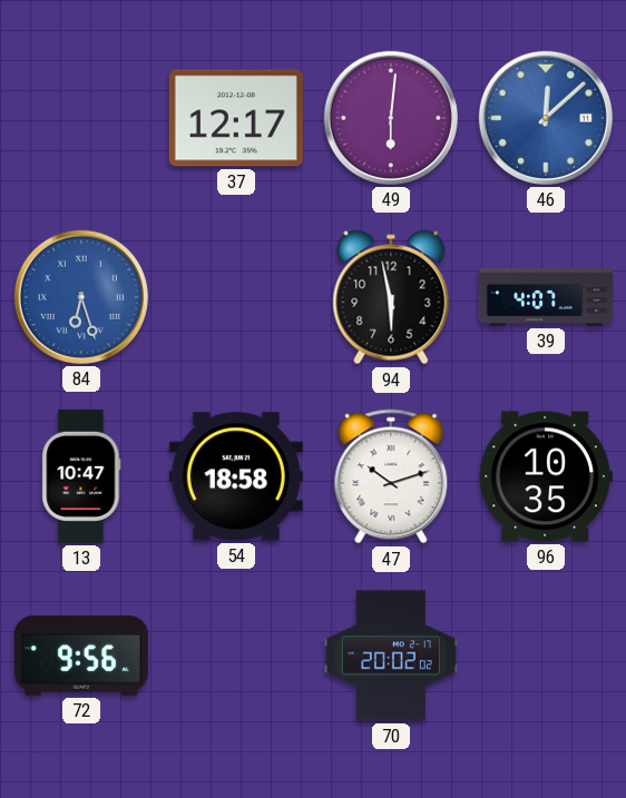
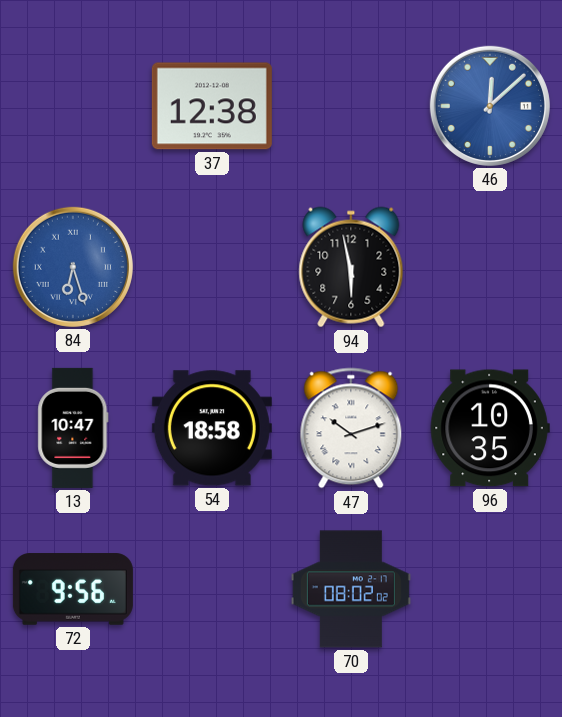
37: 12:17 -> 12:38
49: 6:01 -> none
39: 4:07 -> none
70: 20:02 -> 08:02
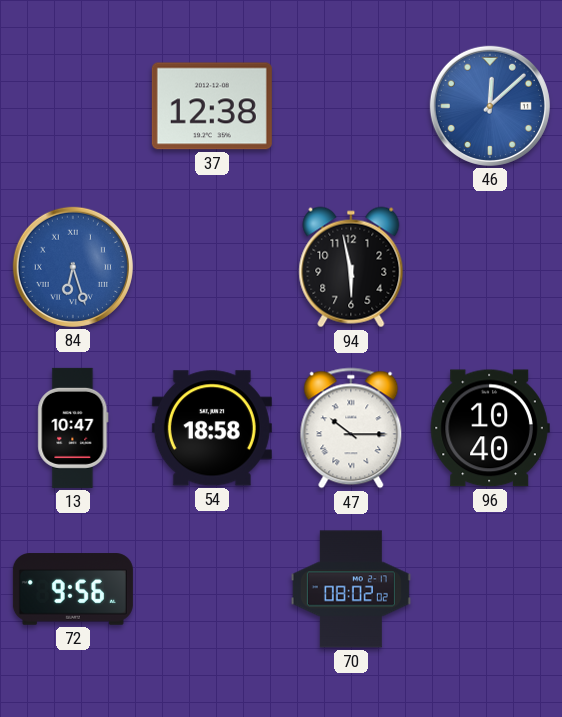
47: 10:12 -> 10:15
96: 10:35 -> 10:40
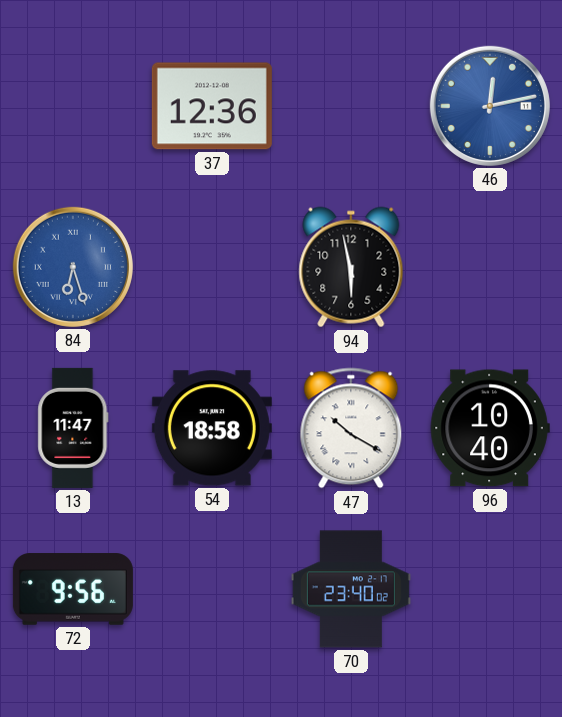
37: 12:38 -> 12:36
46: 12:08 -> 12:13
13: 10:47 -> 11:47
47: 10:15 -> 10:20
70: 08:02 -> 23:40
